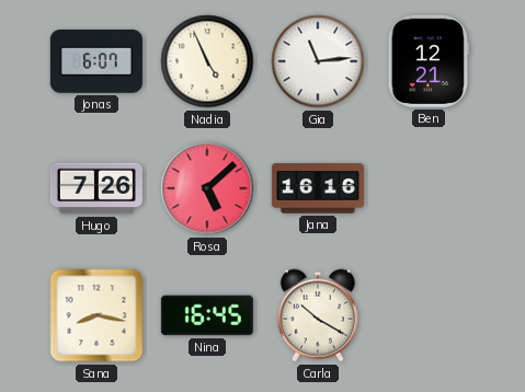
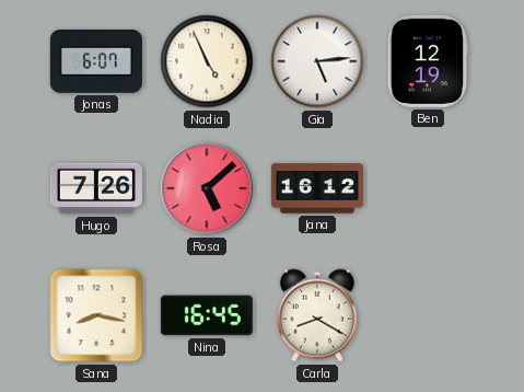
Gia: 11:14 -> 5:14
Ben: 12:21 -> 12:19
Jana: 16:16 -> 16:12
Carla: 10:20 -> 8:20
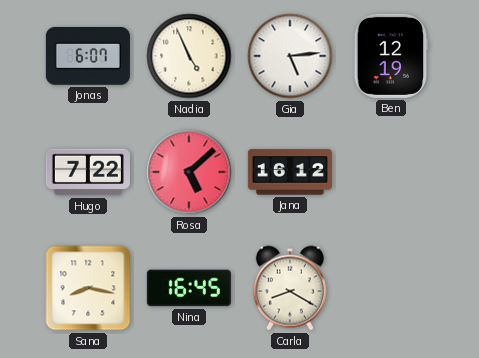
Hugo: 7:26 -> 7:22
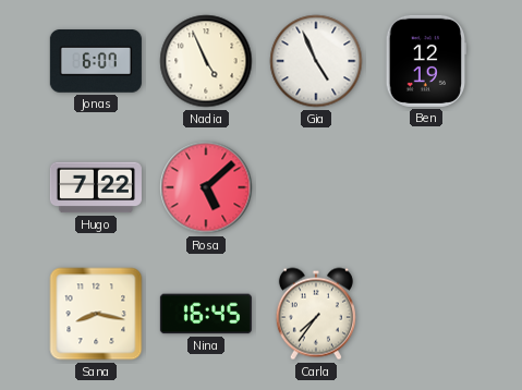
Gia: 5:14 -> 4:56
Jana: 16:12 -> none
Carla: 8:20 -> 7:36
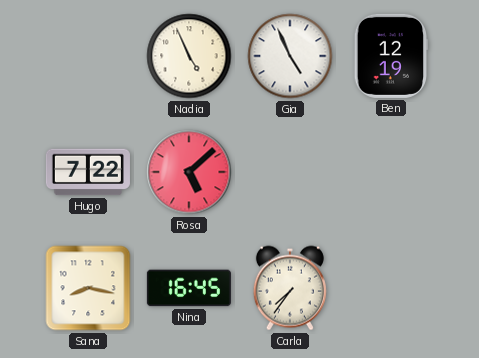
Jonas: 6:07 -> none
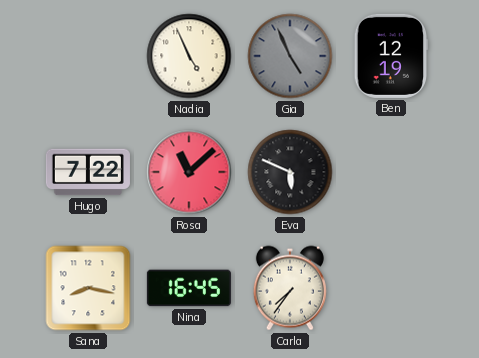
Gia dial: white -> grey
Rosa: 5:08 -> 11:08
Eva: none -> 5:49
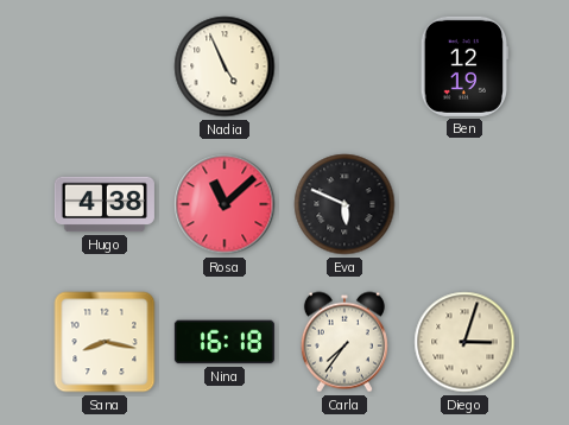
Gia: 4:56 -> none
Hugo: 7:22 -> 4:38
Nina: 16:45 -> 16:18
Diego: none -> 3:03
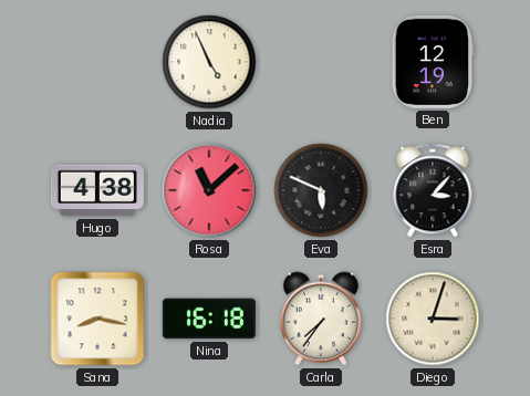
Esra: none -> 3:07
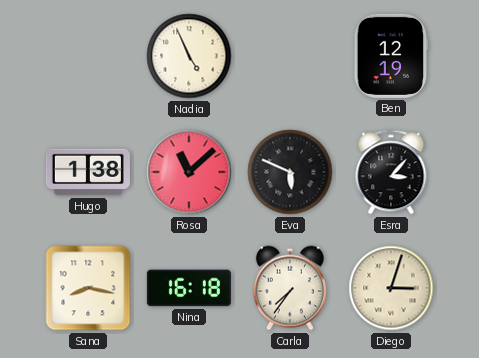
Hugo: 4:38 -> 1:38
